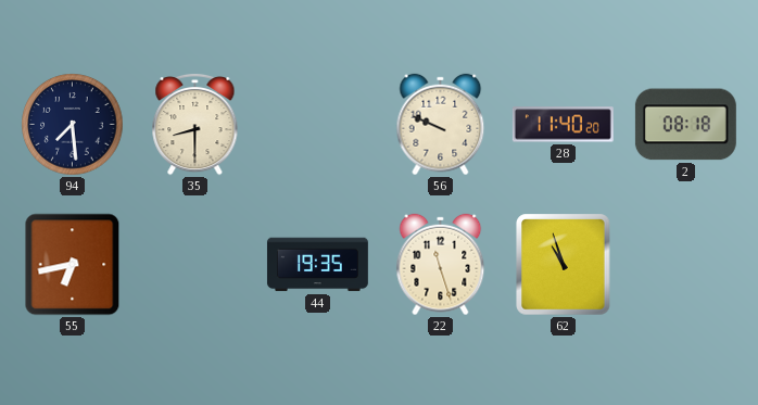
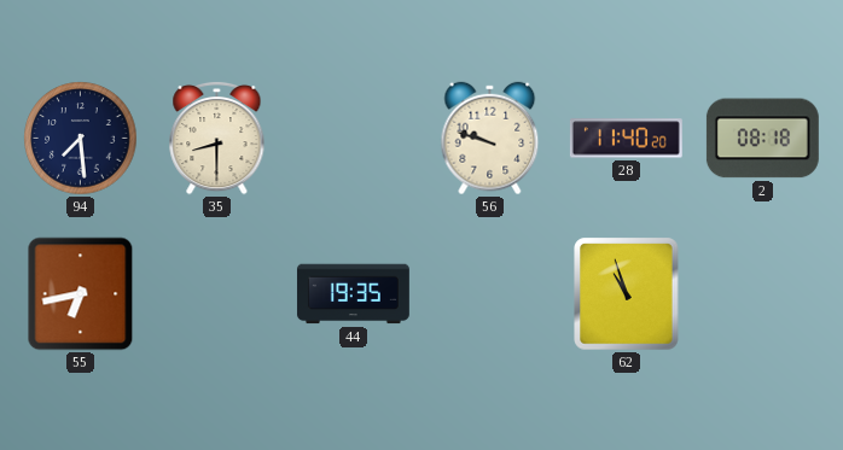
56: 9:49 -> 9:48
22: 11:27 -> none
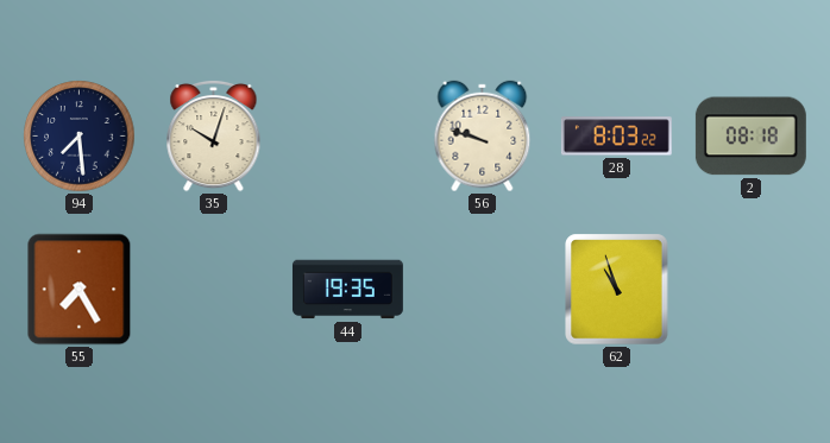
35: 8:30 -> 10:03
28: 11:40 -> 8:03
55: 6:43 -> 7:25
